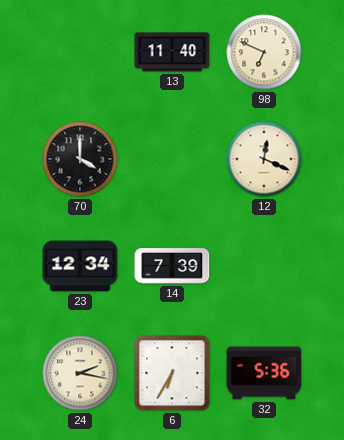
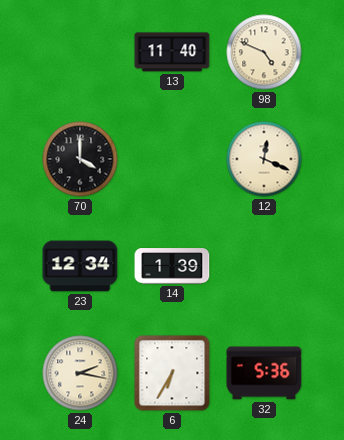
98: 6:49 -> 4:49
14: 7:39 -> 1:39
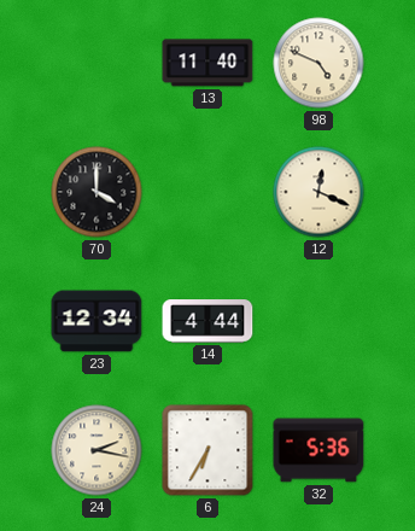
14: 1:39 -> 4:44
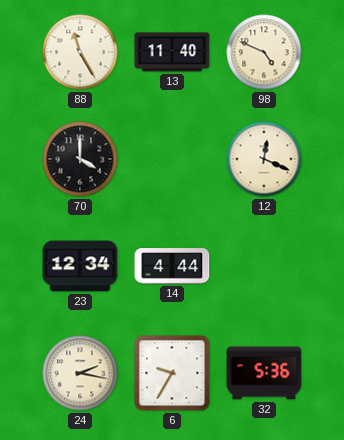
88: none -> 11:25
6: 6:35 -> 9:35
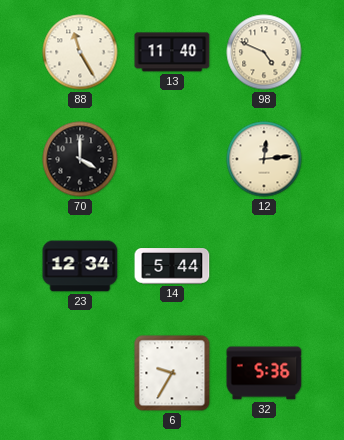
12: 12:19 -> 12:14
14: 4:44 -> 5:44
24: 2:17 -> none
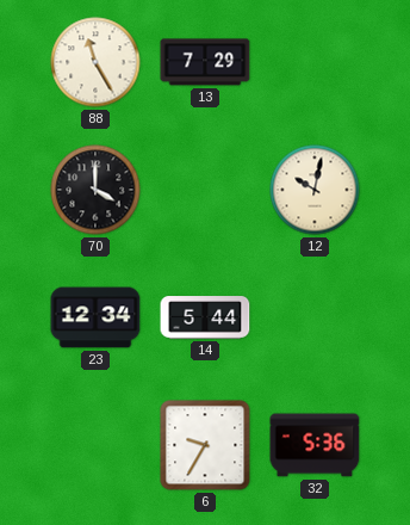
13: 11:40 -> 7:29
98: 4:49 -> none
12: 12:14 -> 10:02
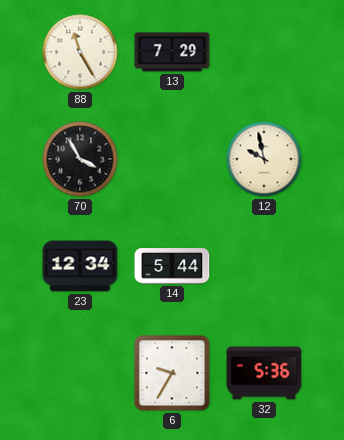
70: 4:00 -> 3:55
12: 10:02 -> 9:58
